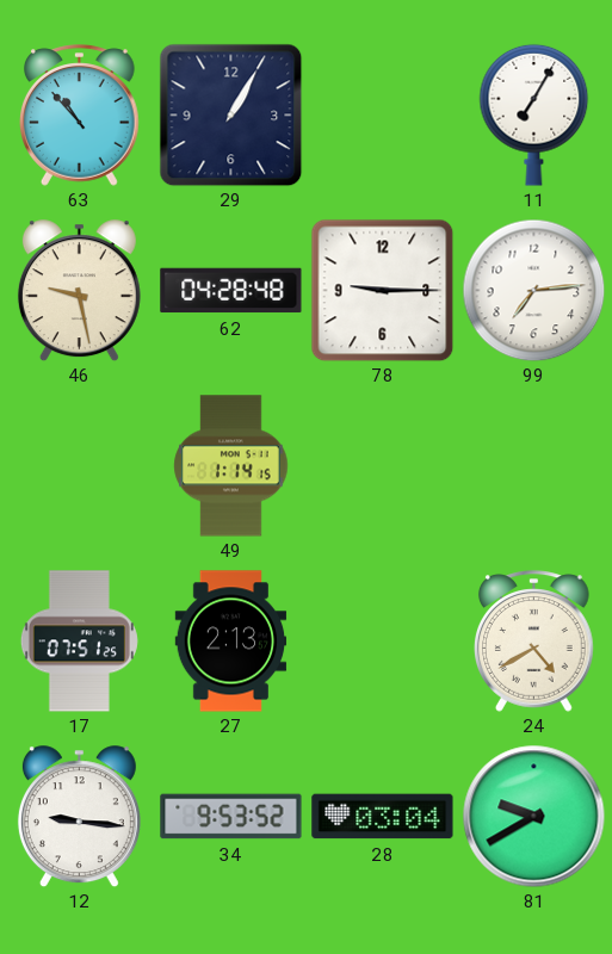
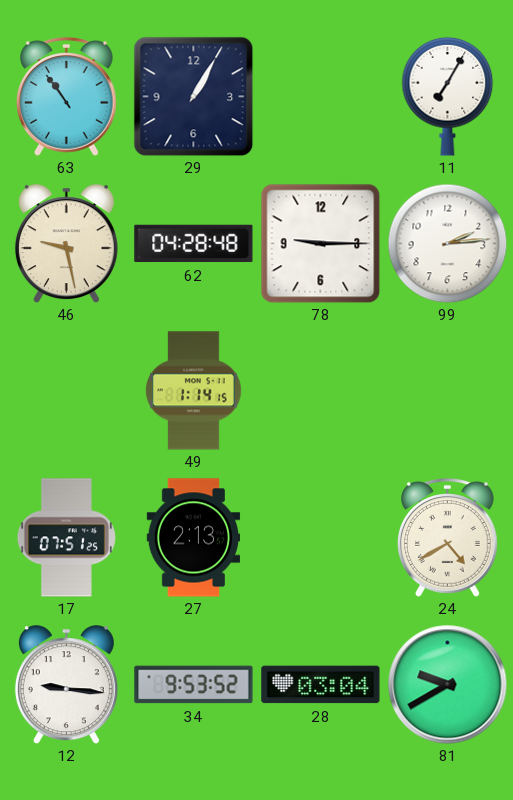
63: 10:53 -> 10:54
99: 7:14 -> 2:14
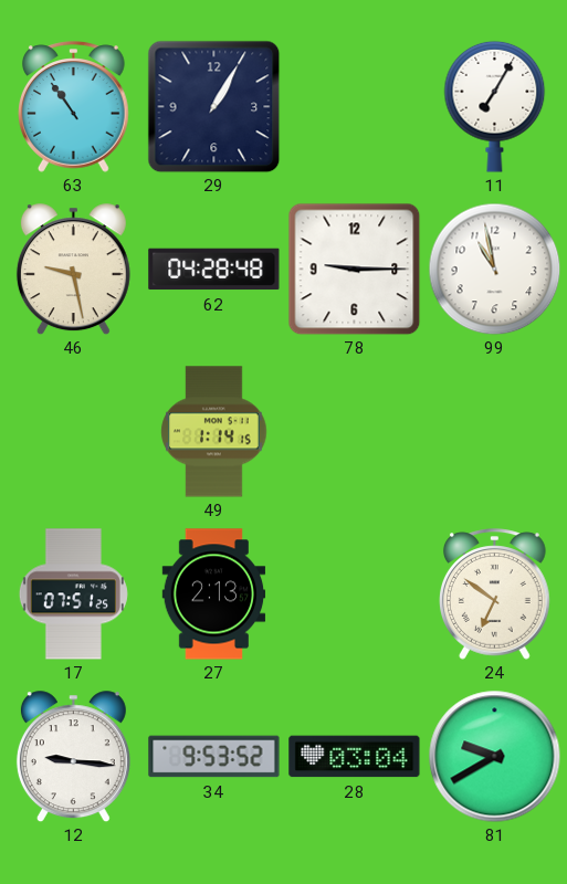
99: 2:14 -> 10:58
24: 4:40 -> 6:51
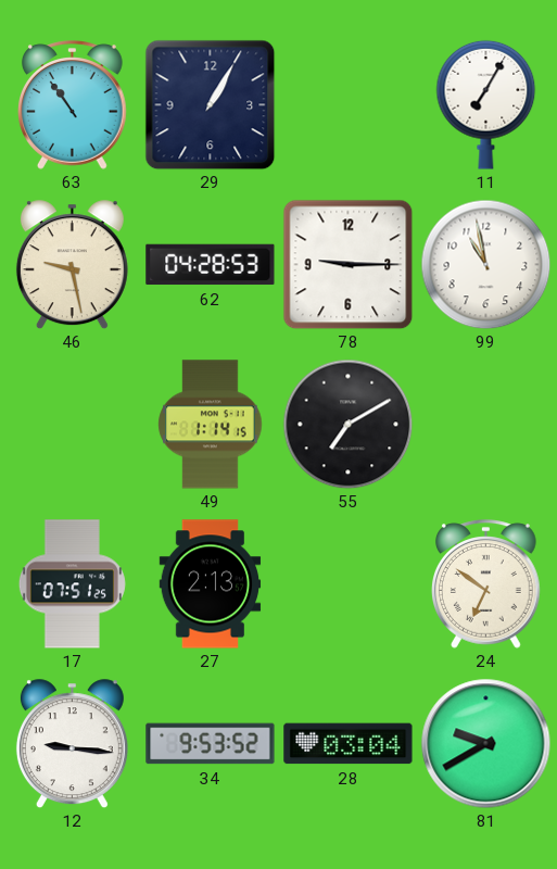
62: 04:28:48 -> 04:28:53
55: none -> 7:10
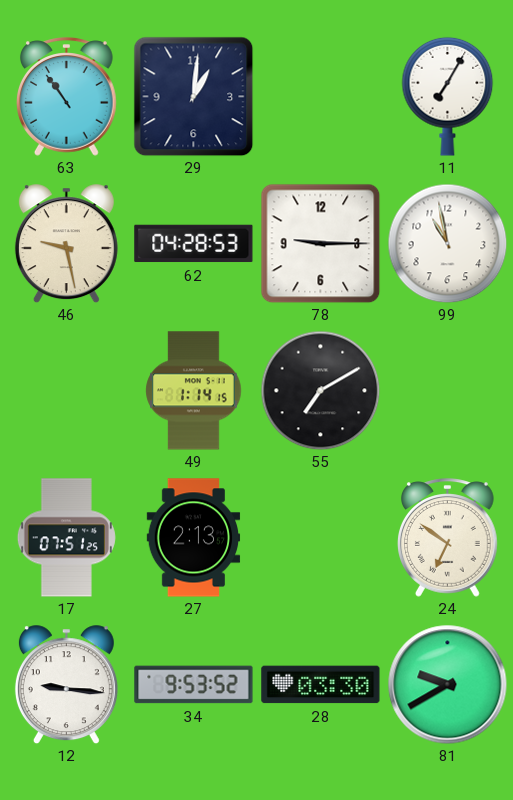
29: 1:05 -> 1:01
28: 03:04 -> 03:30
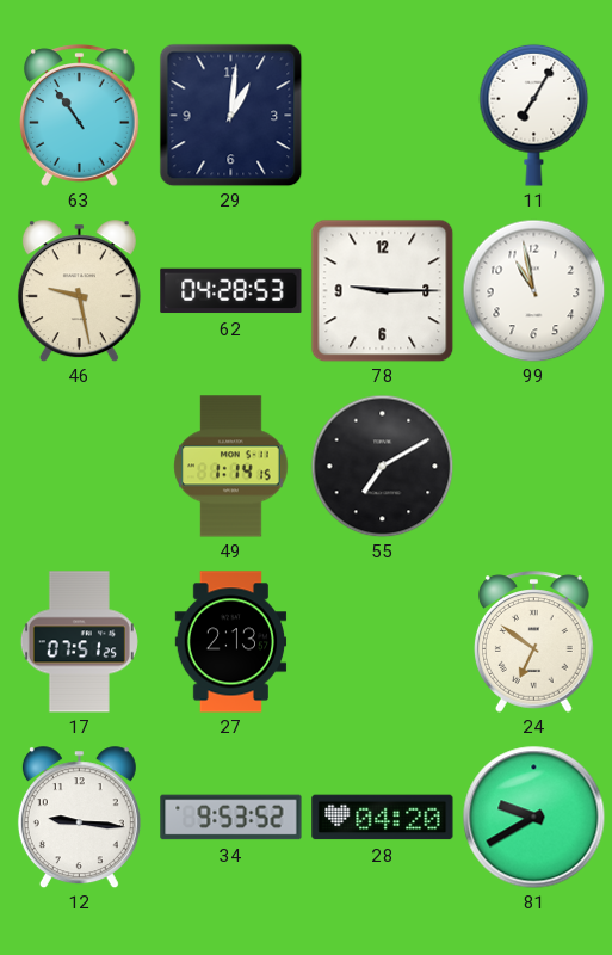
28: 03:30 -> 04:20
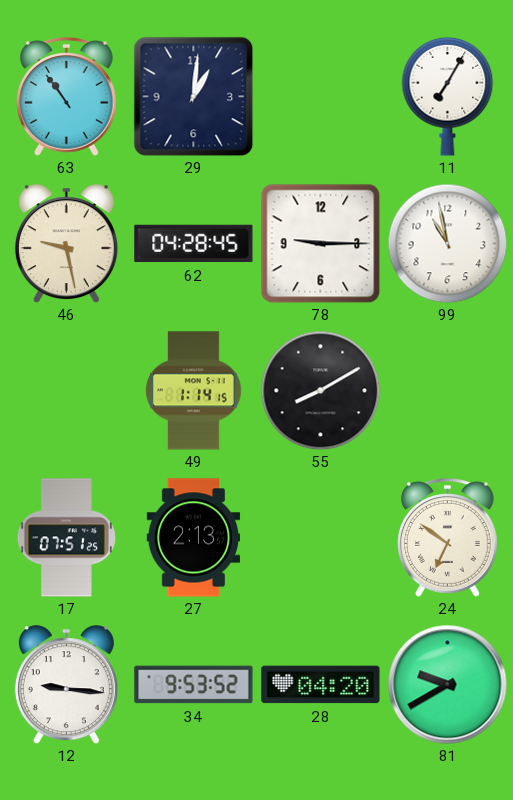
62: 04:28:53 -> 04:28:45
55: 7:10 -> 8:10
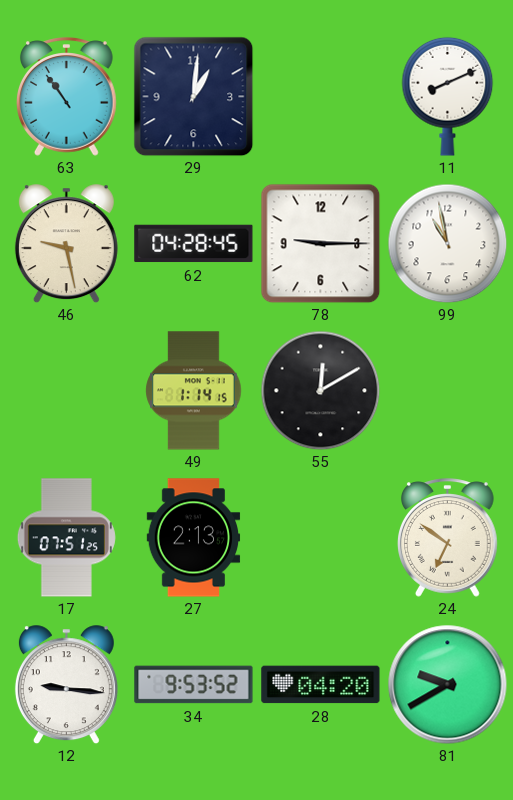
11: 7:05 -> 8:11
55: 8:10 -> 12:10
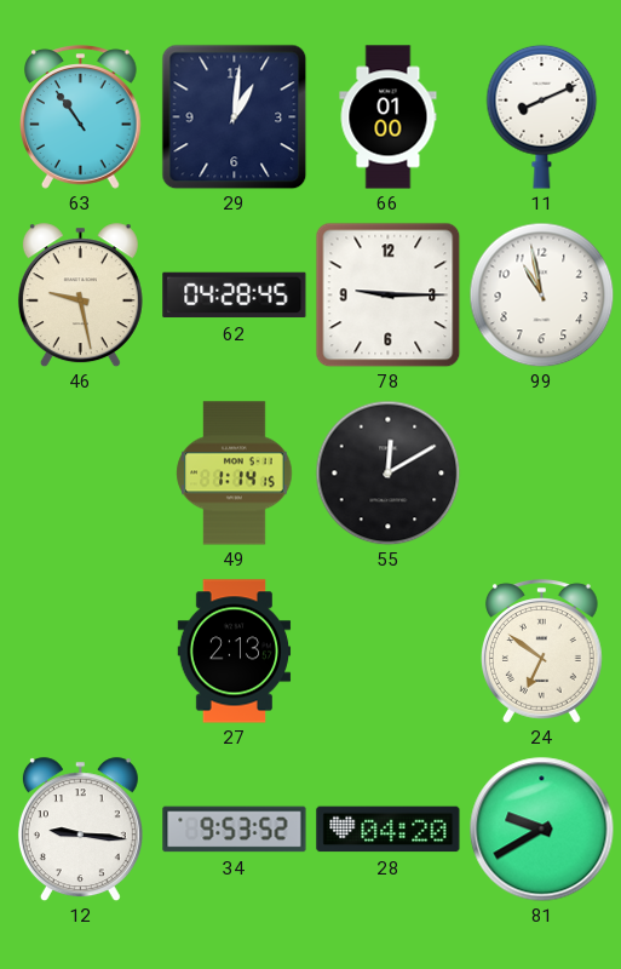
66: none -> 01:00
17: 07:51 -> none
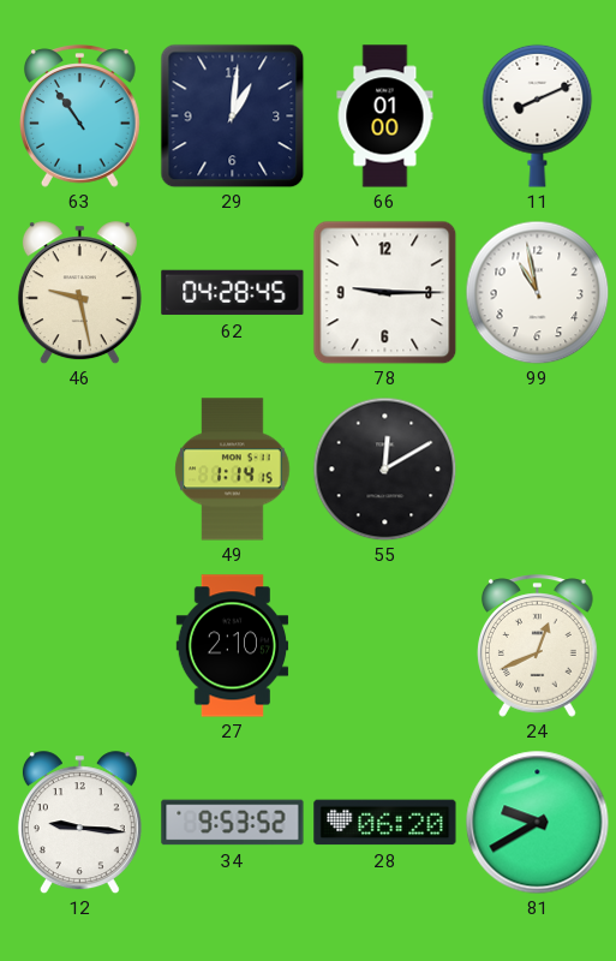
27: 2:13 -> 2:10
24: 6:51 -> 12:41
28: 04:20 -> 06:20
